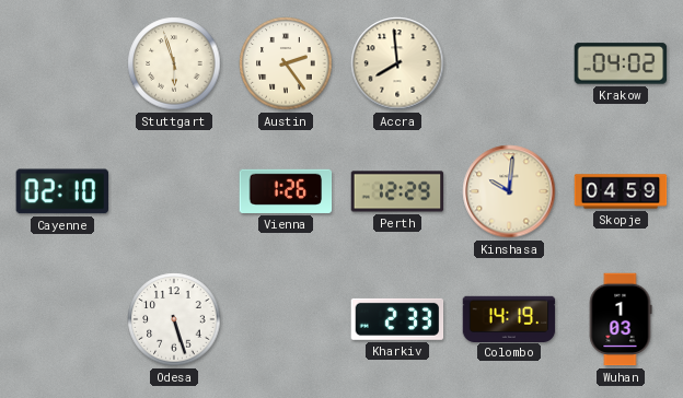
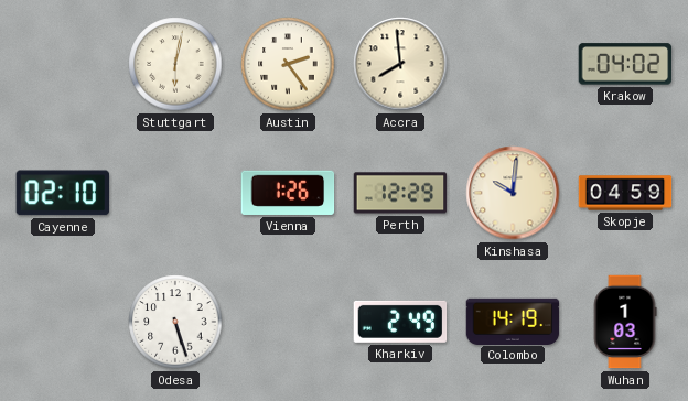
Stuttgart: 5:57 -> 6:02
Kharkiv: 2:33 -> 2:49
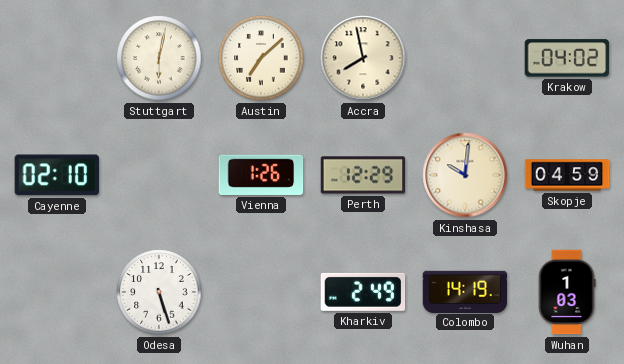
Austin: 2:24 -> 7:08
Accra: 7:59 -> 7:58
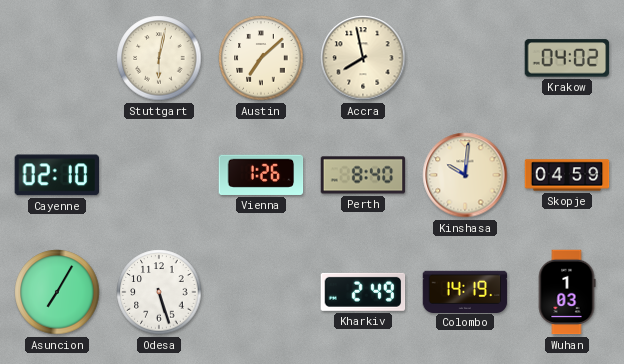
Perth: 12:29 -> 8:40
Asuncion: none -> 7:05
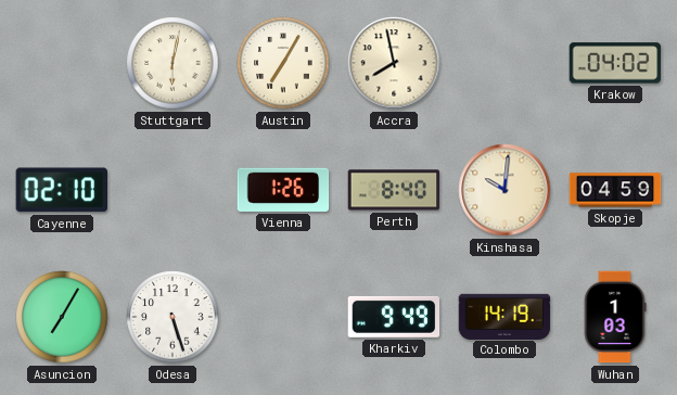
Austin: 7:08 -> 7:05
Kharkiv: 2:49 -> 9:49
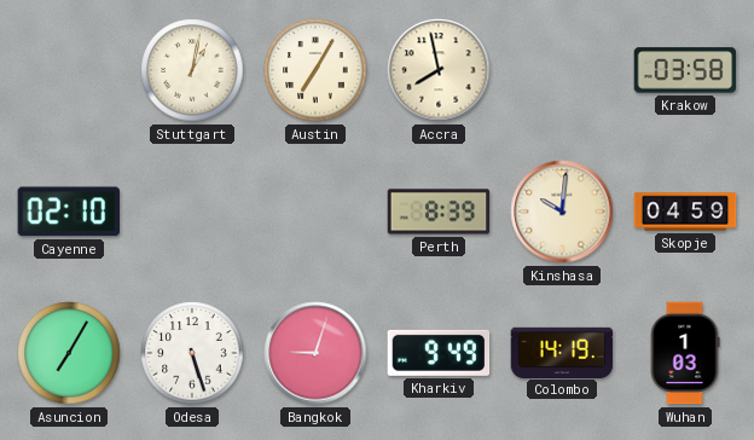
Stuttgart: 6:02 -> 1:02
Krakow: 04:02 -> 03:58
Vienna: 1:26 -> none
Perth: 8:40 -> 8:39
Bangkok: none -> 9:03
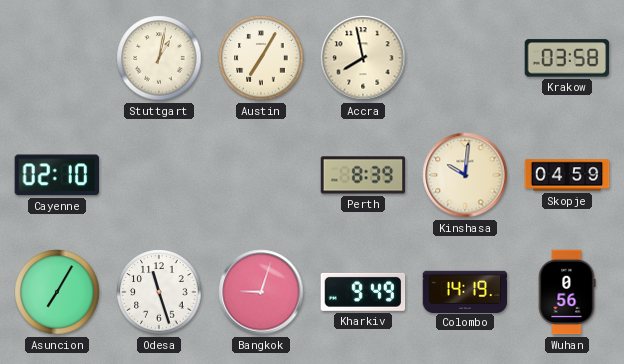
Odesa: 5:27 -> 11:27
Wuhan: 1:03 -> 0:56
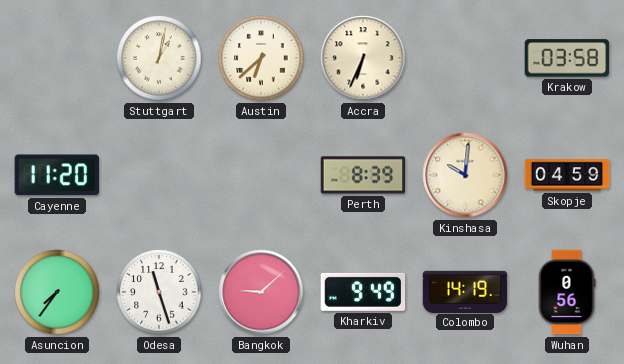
Austin: 7:05 -> 6:38
Accra: 7:58 -> 6:34
Cayenne: 02:10 -> 11:20
Asuncion: 7:05 -> 7:36
Bangkok: 9:03 -> 9:08
